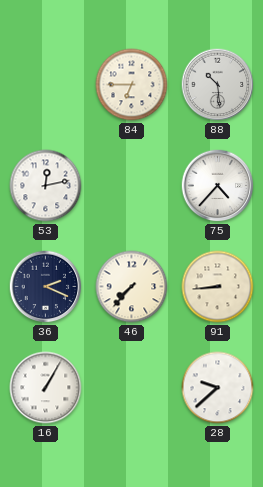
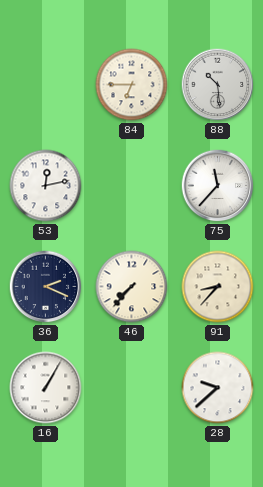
75: 4:37 -> 11:37
91: 8:44 -> 8:37
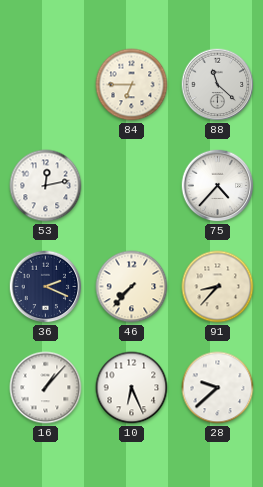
88: 10:29 -> 11:22
75: 11:37 -> 4:37
16: 1:05 -> 1:07
10: none -> 6:26
